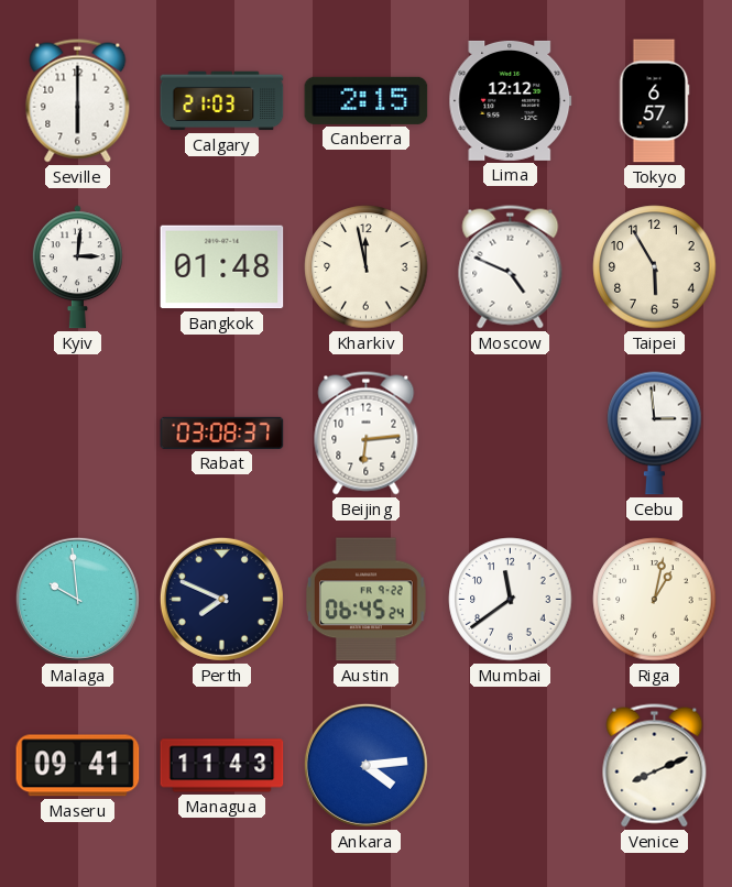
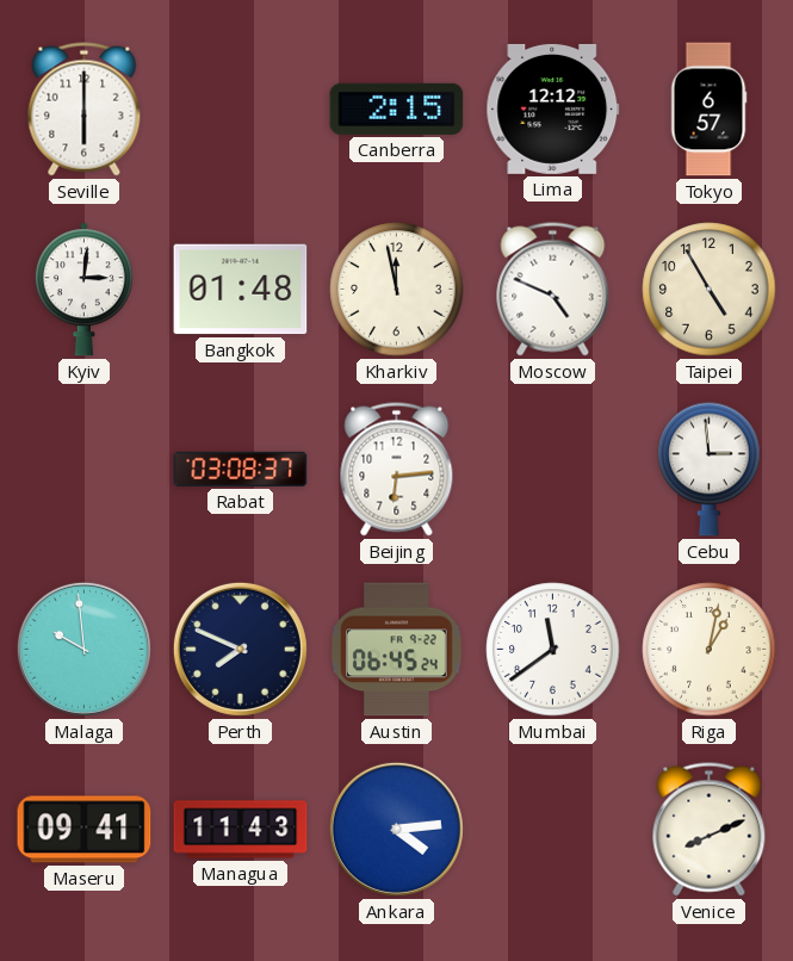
Calgary: 21:03 -> none
Taipei: 5:55 -> 4:55
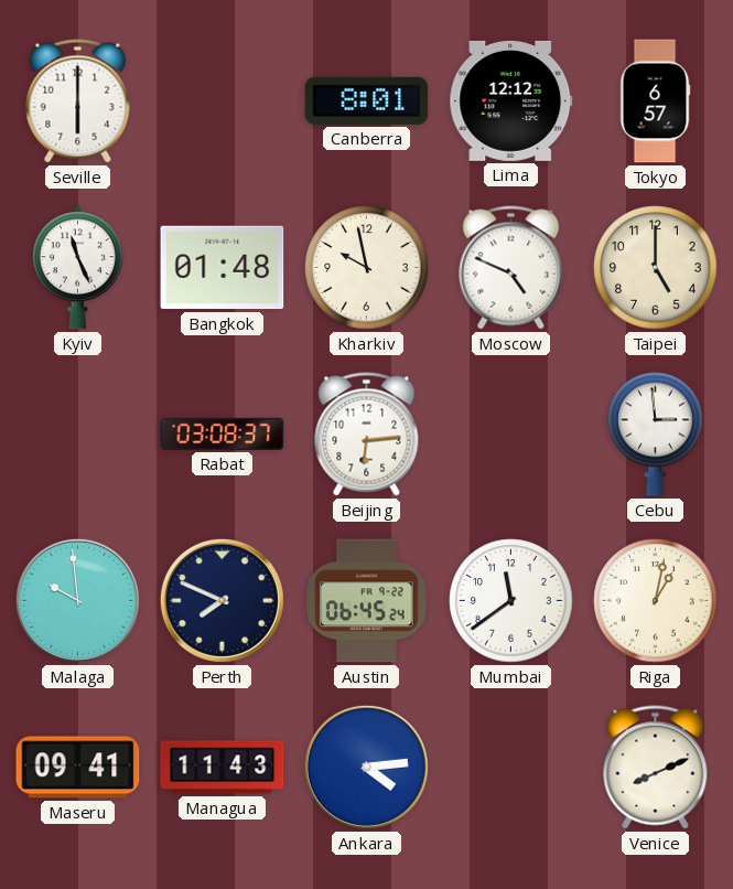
Canberra: 2:15 -> 8:01
Kyiv: 3:01 -> 11:26
Kharkiv: 11:58 -> 9:58
Taipei: 4:55 -> 5:00
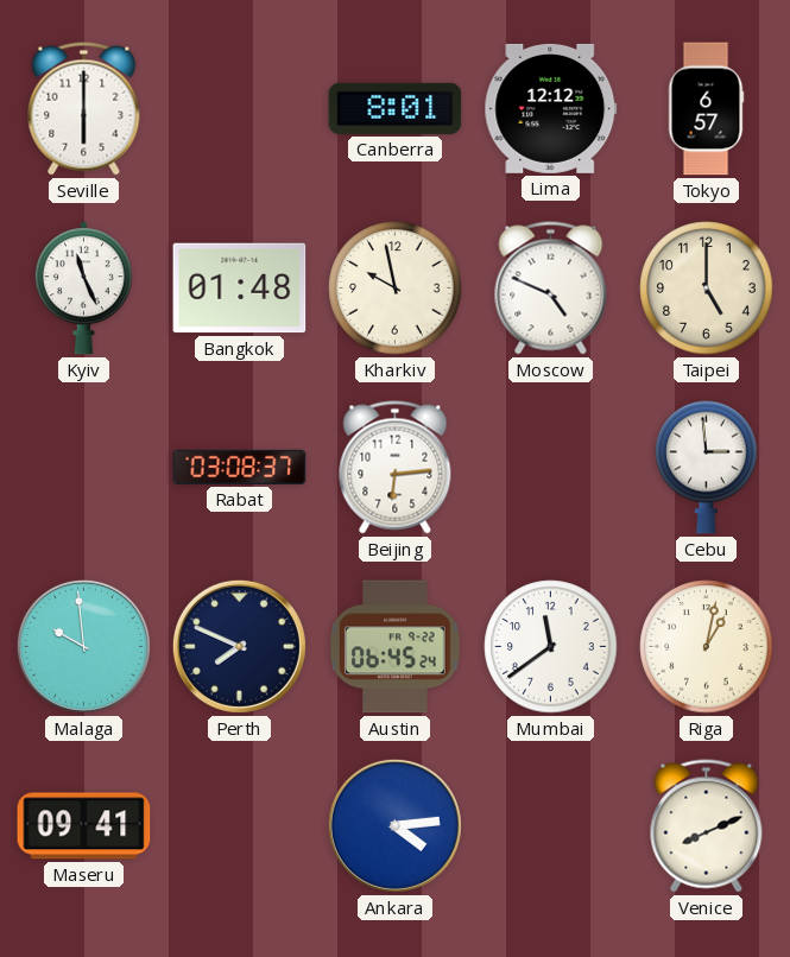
Managua: 11:43 -> none
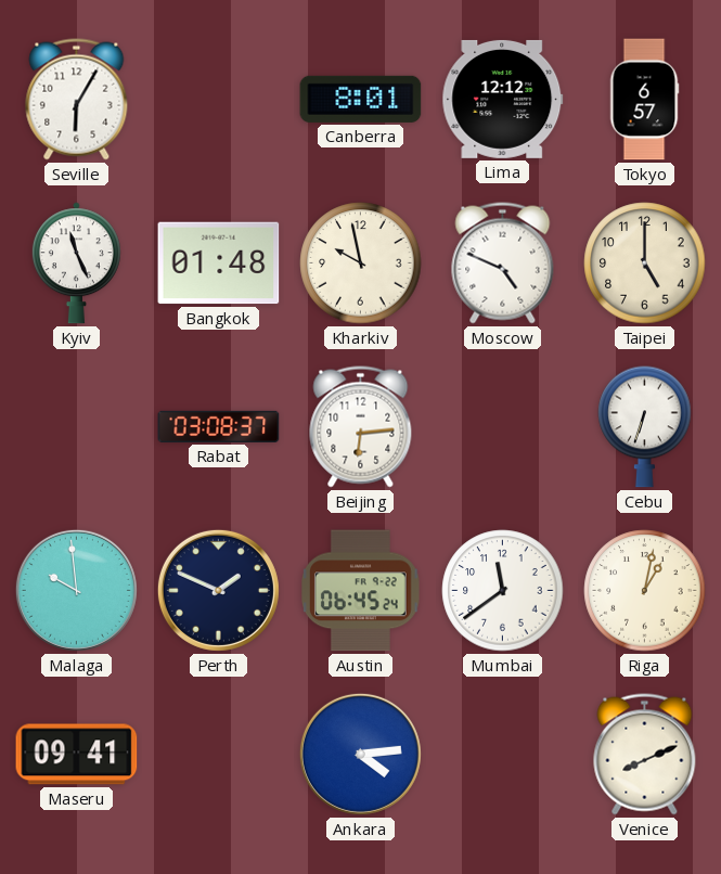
Seville: 6:00 -> 6:05
Cebu: 2:59 -> 6:33
Perth: 7:49 -> 1:49
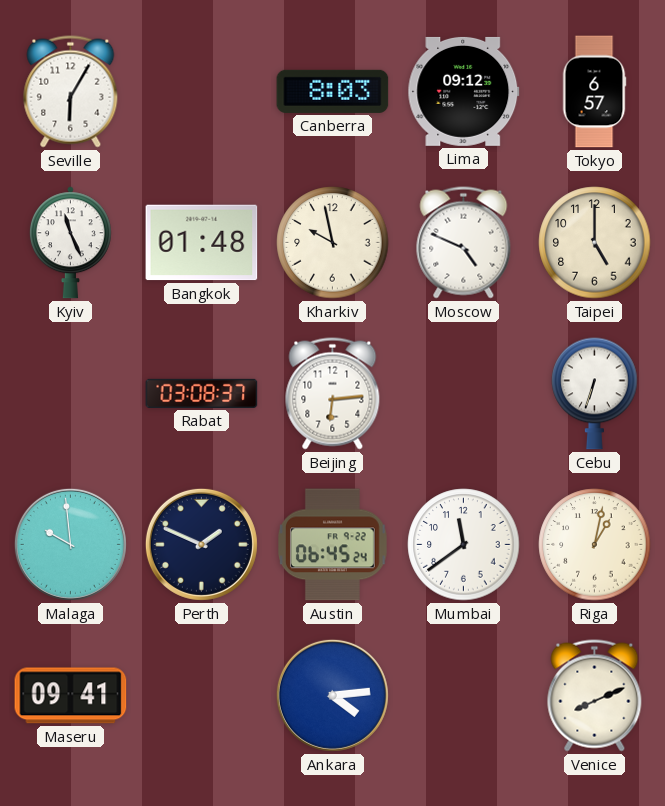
Canberra: 8:01 -> 8:03
Lima: 12:12 -> 09:12
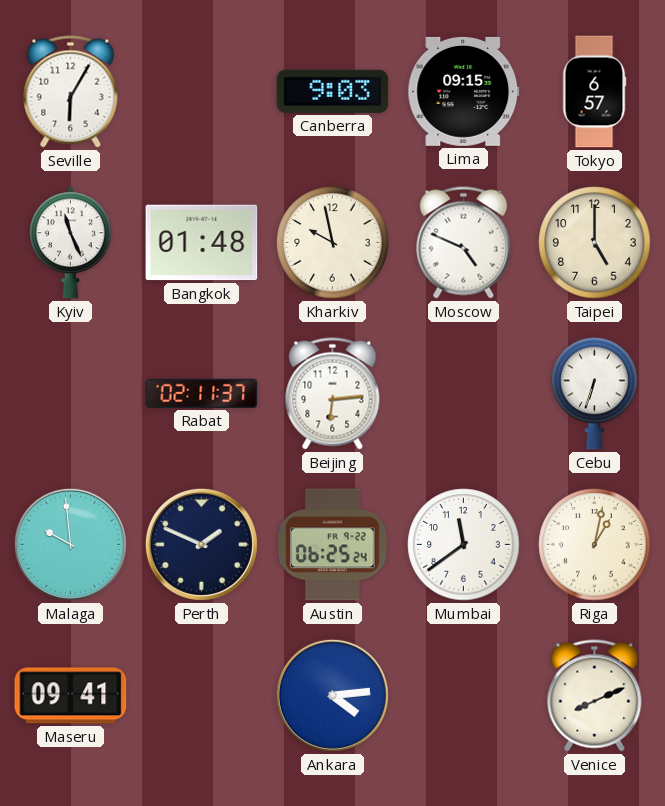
Canberra: 8:03 -> 9:03
Lima: 09:12 -> 09:15
Rabat: 03:08 -> 02:11
Austin: 06:45 -> 06:25
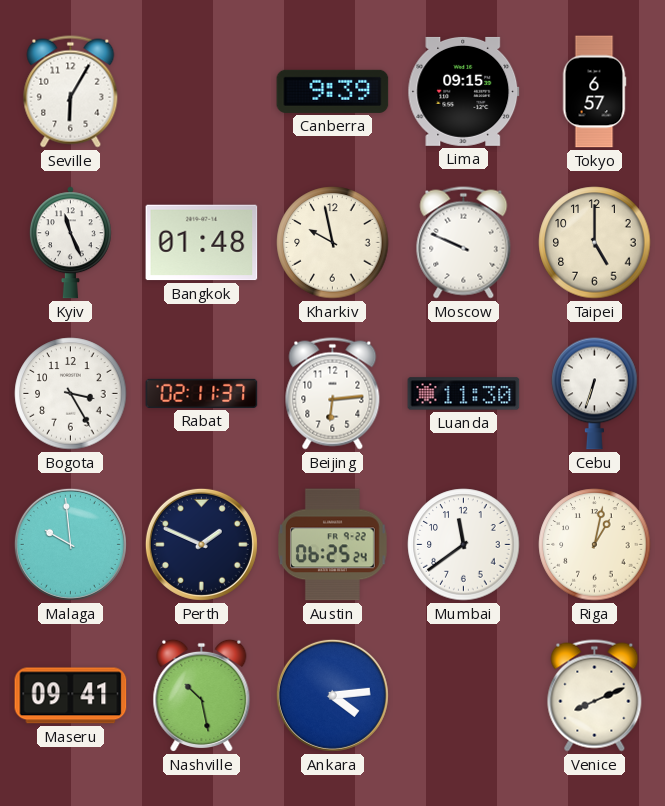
Canberra: 9:03 -> 9:39
Moscow: 4:49 -> 9:49
Bogota: none -> 3:25
Luanda: none -> 11:30
Nashville: none -> 10:28
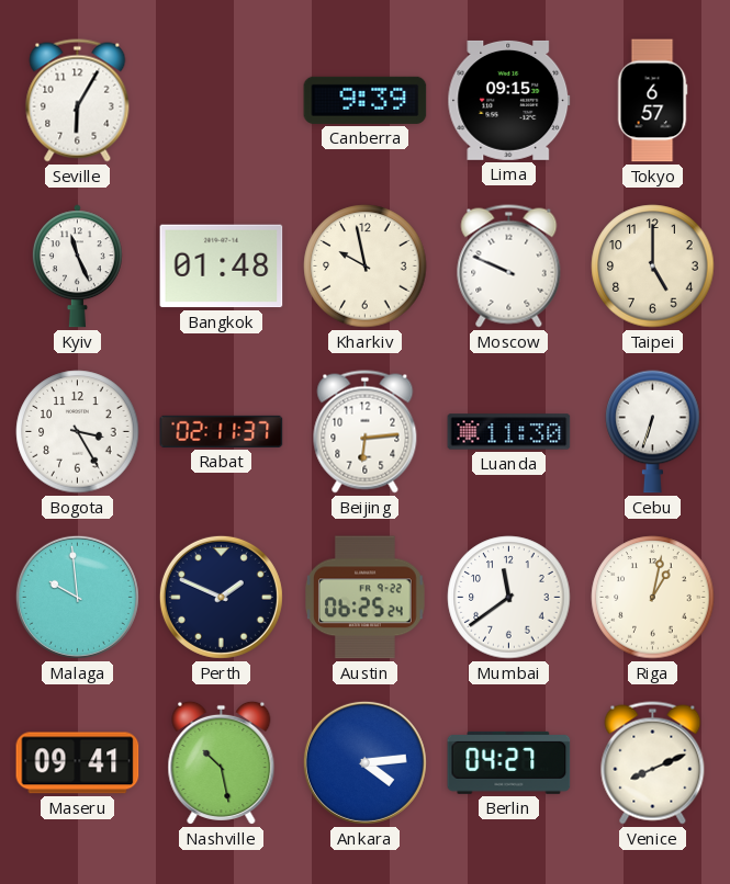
Berlin: none -> 04:27
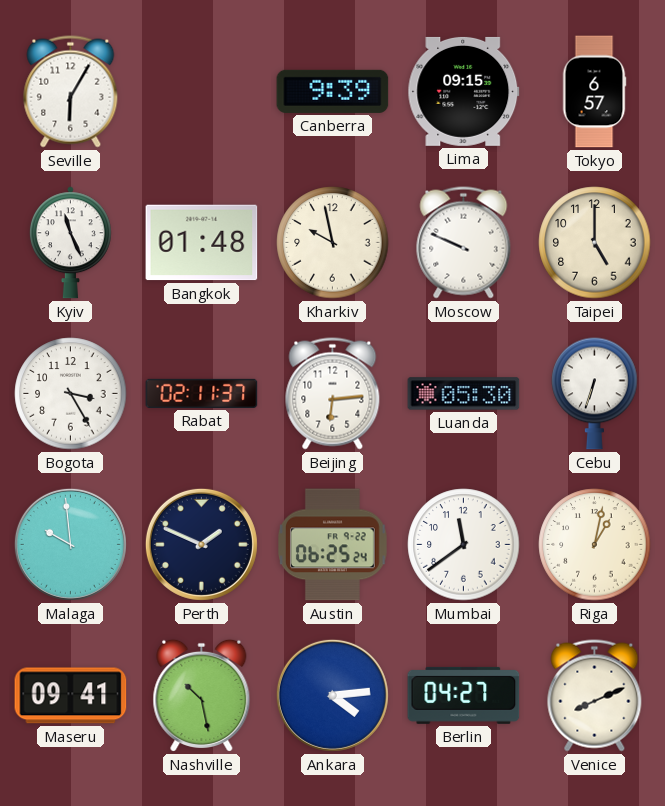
Luanda: 11:30 -> 05:30
